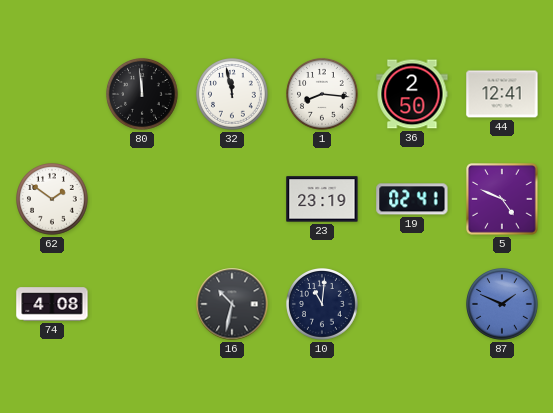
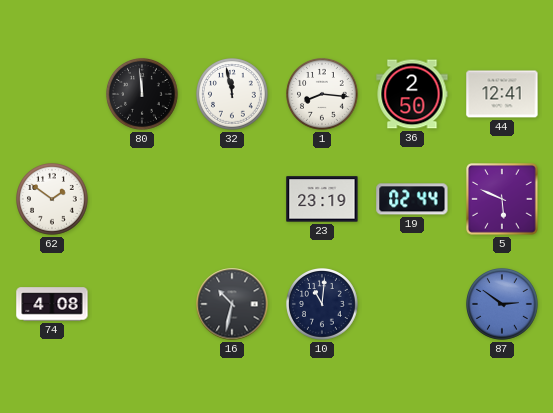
19: 02:41 -> 02:44
5: 4:49 -> 5:49
87: 1:49 -> 2:51
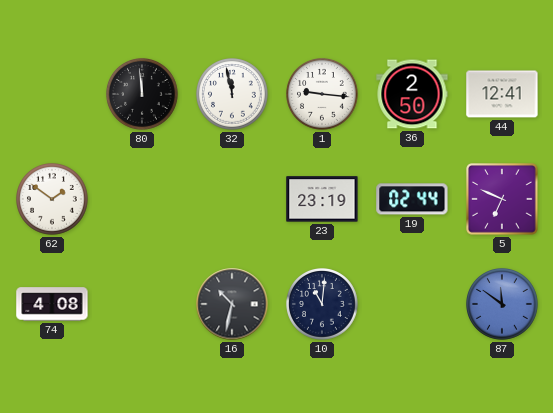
1: 8:16 -> 9:16
5: 5:49 -> 6:49
87: 2:51 -> 11:51
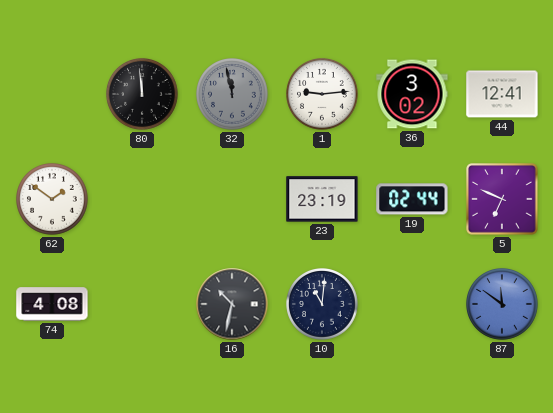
32 dial: white -> grey
1: 9:16 -> 9:14
36: 2:50 -> 3:02
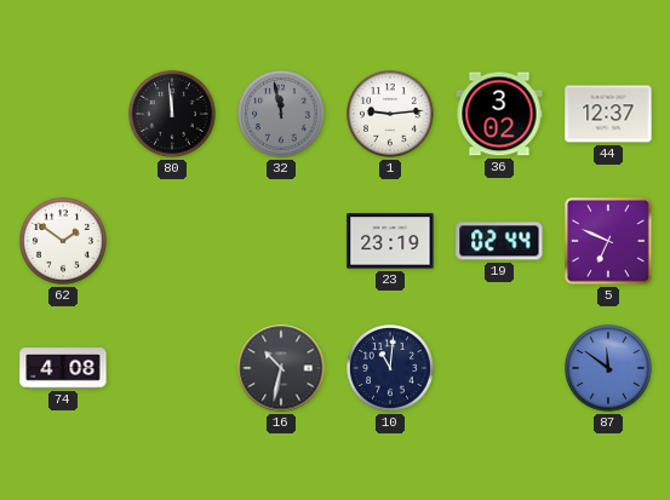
44: 12:41 -> 12:37
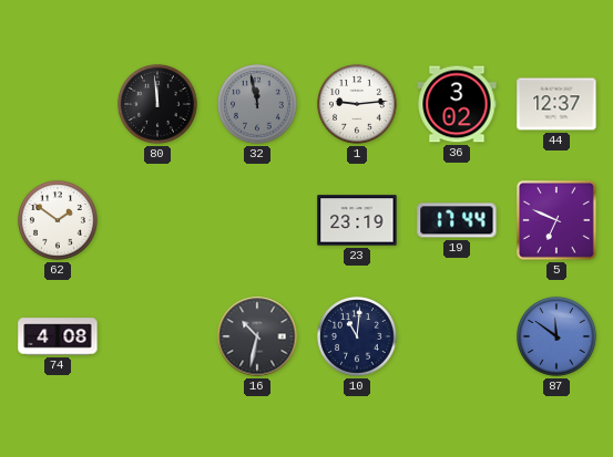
19: 02:44 -> 17:44
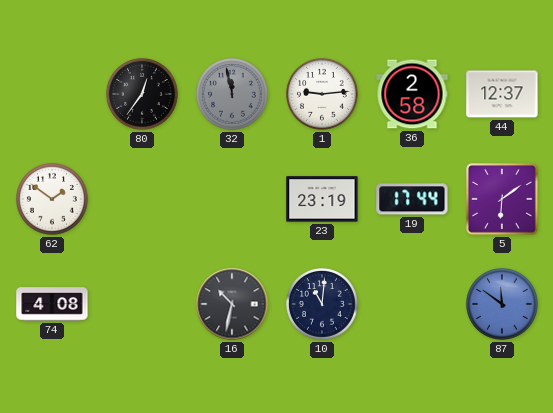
80: 11:59 -> 12:36
36: 3:02 -> 2:58
5: 6:49 -> 6:09
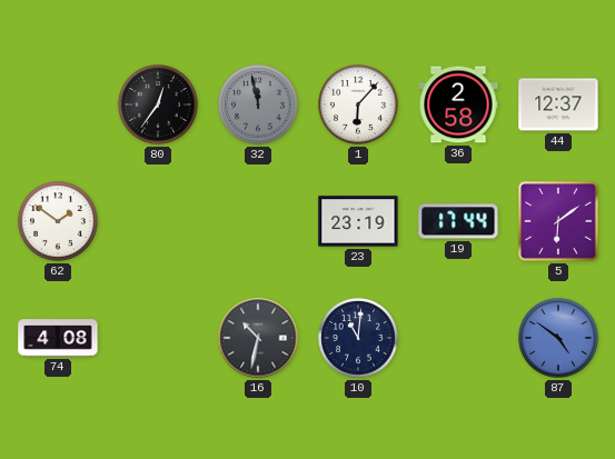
1: 9:14 -> 6:07
87: 11:51 -> 4:51
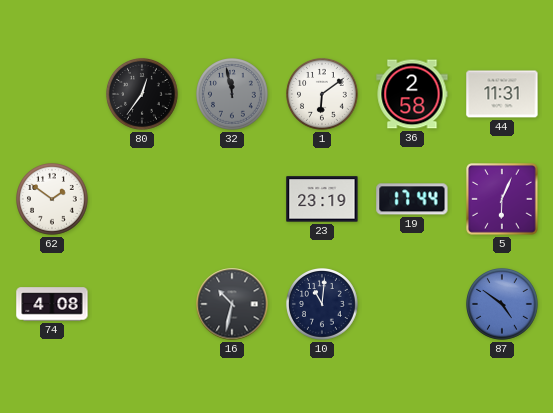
1: 6:07 -> 6:09
44: 12:37 -> 11:31
5: 6:09 -> 6:04
